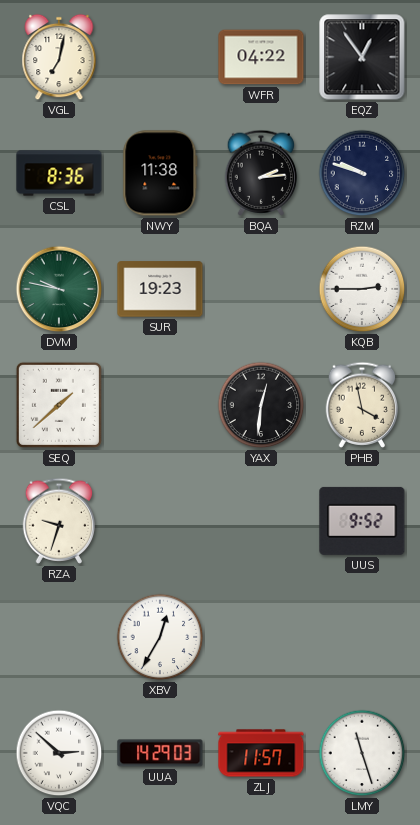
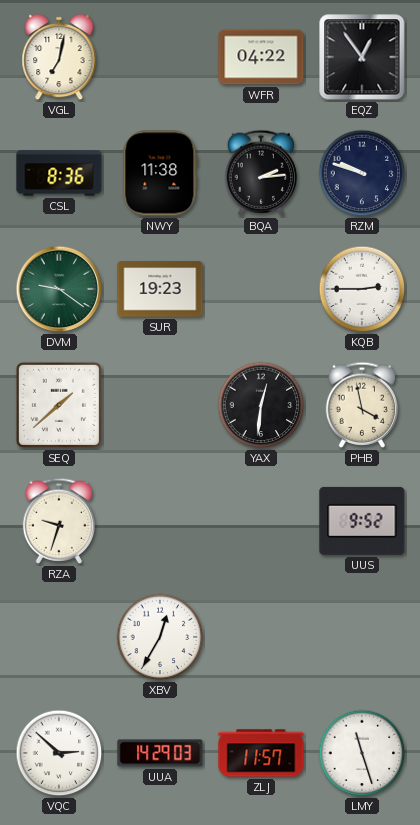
DVM: 9:47 -> 9:21
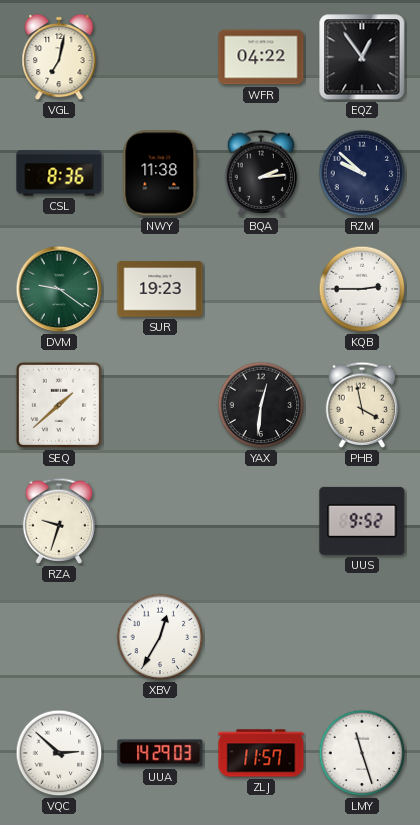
RZM: 9:48 -> 9:52
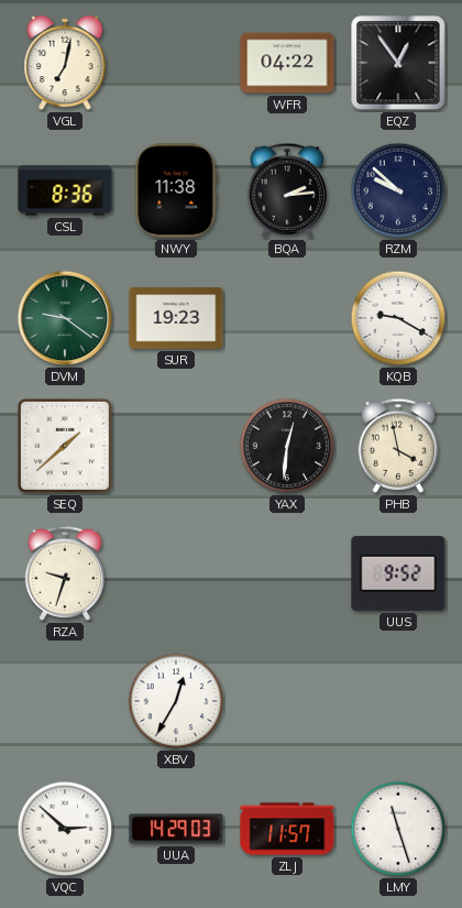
KQB: 2:45 -> 9:20
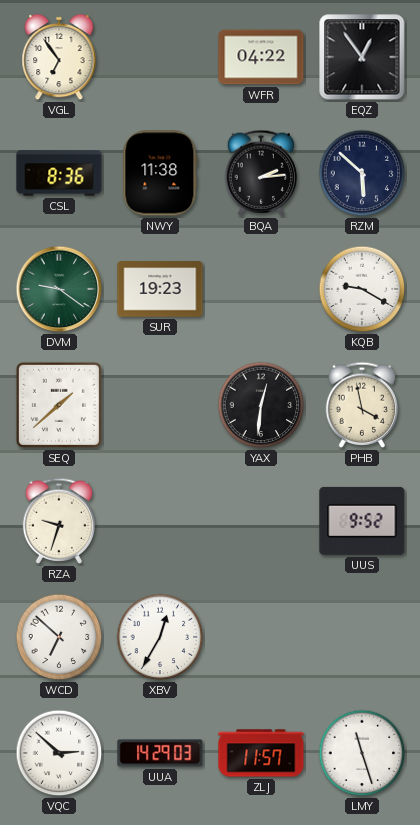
VGL: 7:02 -> 6:54
RZM: 9:52 -> 5:52
WCD: none -> 6:52
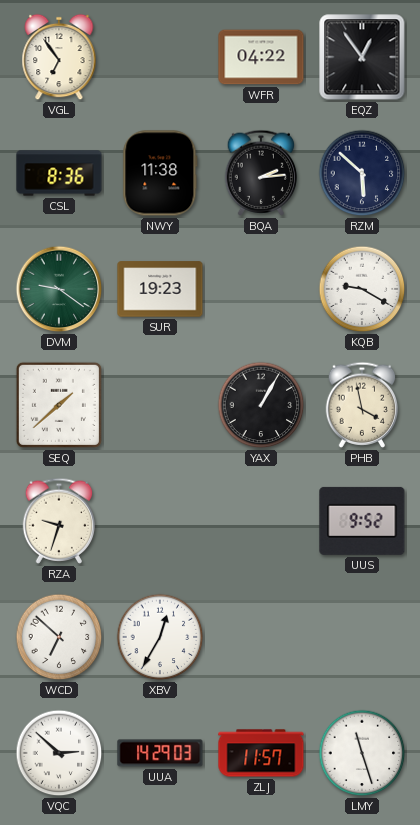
YAX: 12:31 -> 1:05
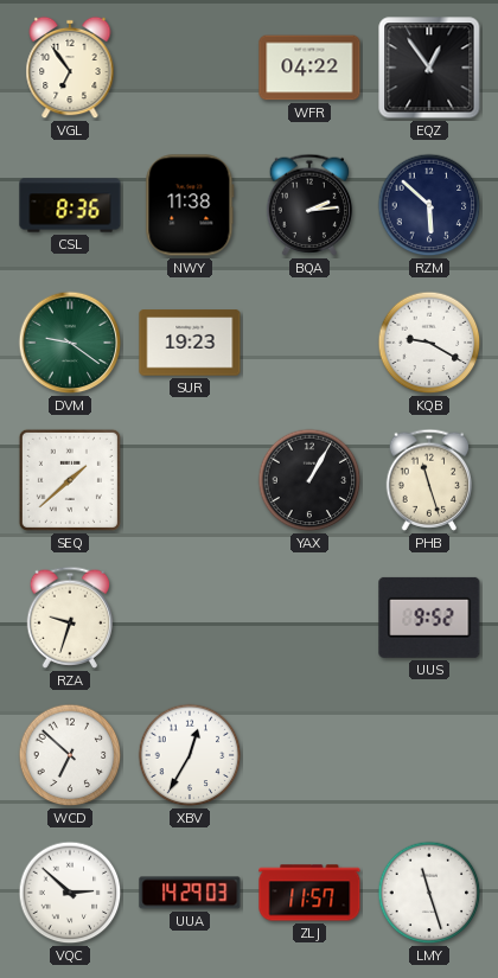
PHB: 3:58 -> 11:27
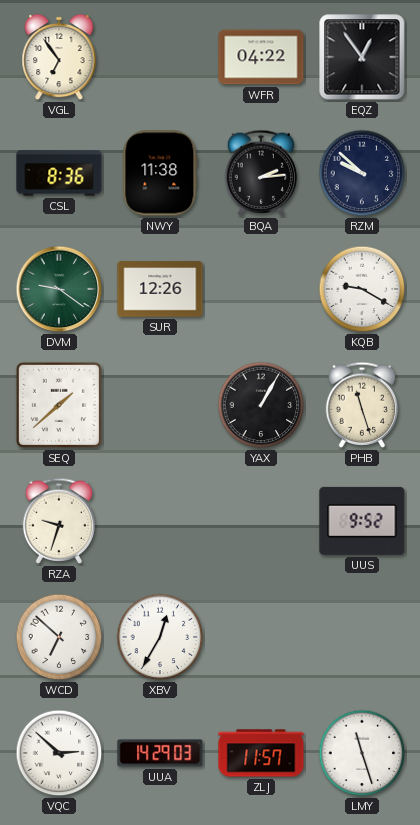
RZM: 5:52 -> 9:52
SUR: 19:23 -> 12:26
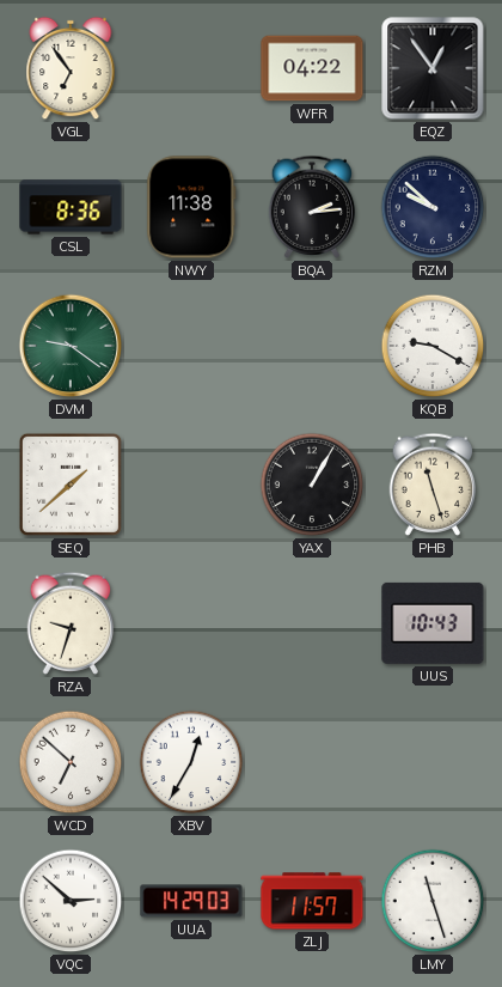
SUR: 12:26 -> none
UUS: 9:52 -> 10:43
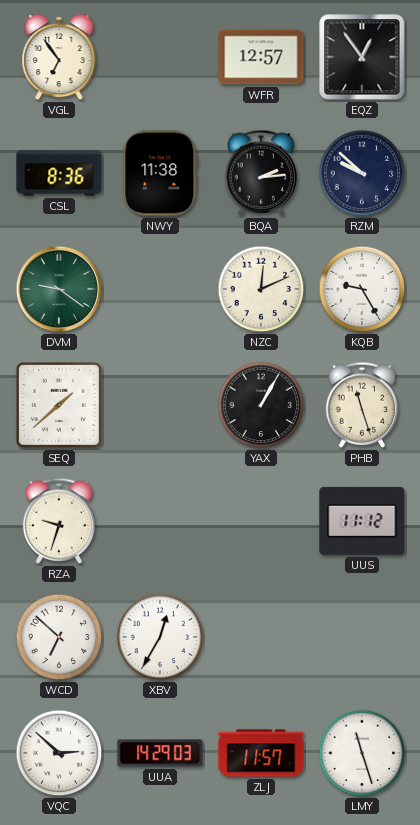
WFR: 04:22 -> 12:57
NZC: none -> 12:11
KQB: 9:20 -> 9:25
UUS: 10:43 -> 11:12
